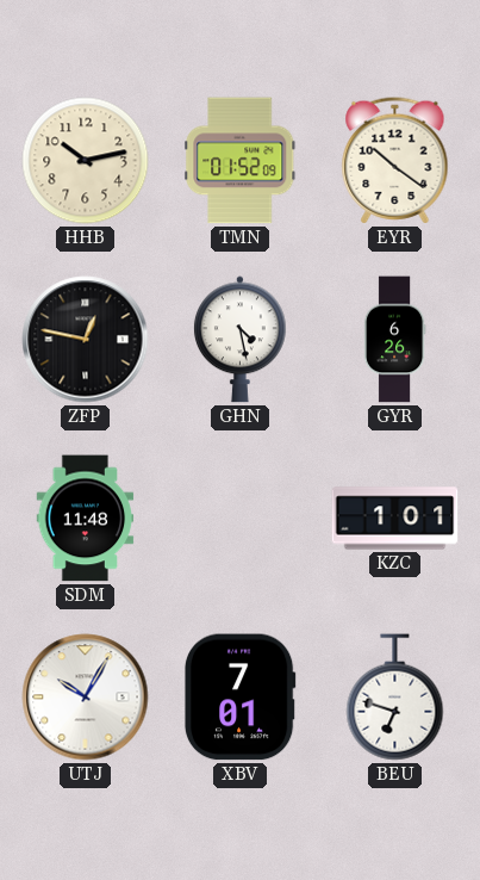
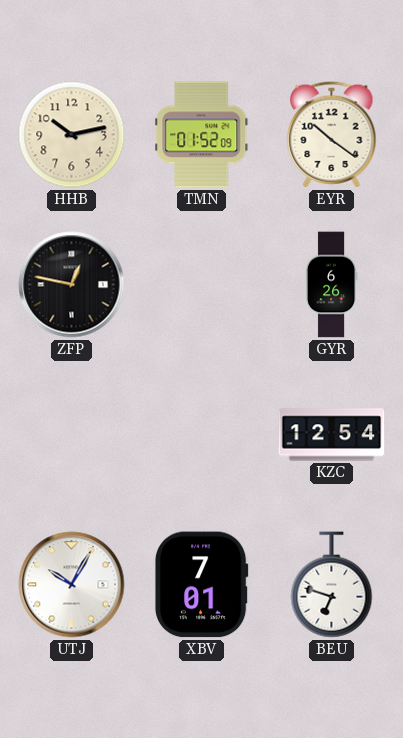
GHN: 4:28 -> none
SDM: 11:48 -> none
KZC: 1:01 -> 12:54
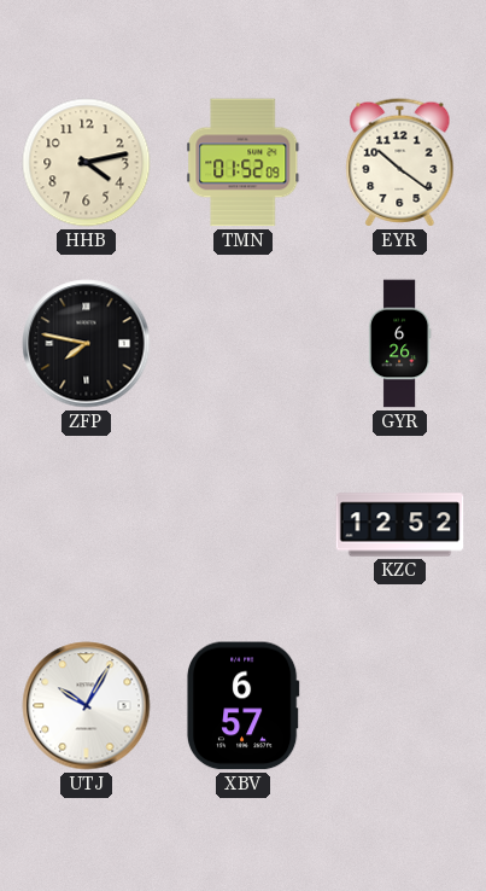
HHB: 10:13 -> 4:13
ZFP: 12:47 -> 7:47
KZC: 12:54 -> 12:52
XBV: 7:01 -> 6:57
BEU: 6:48 -> none
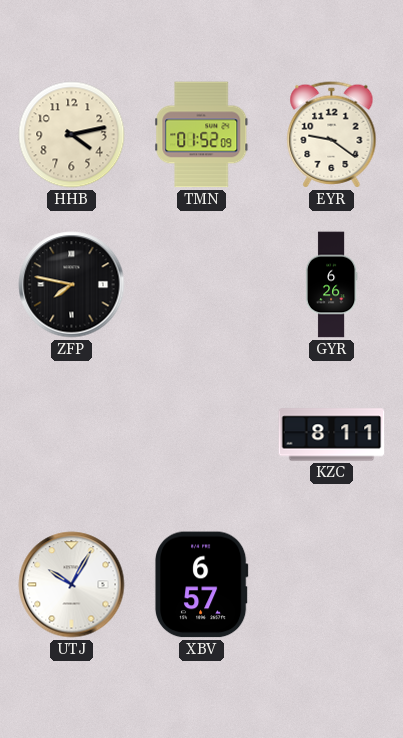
EYR: 10:21 -> 9:21
KZC: 12:52 -> 8:11
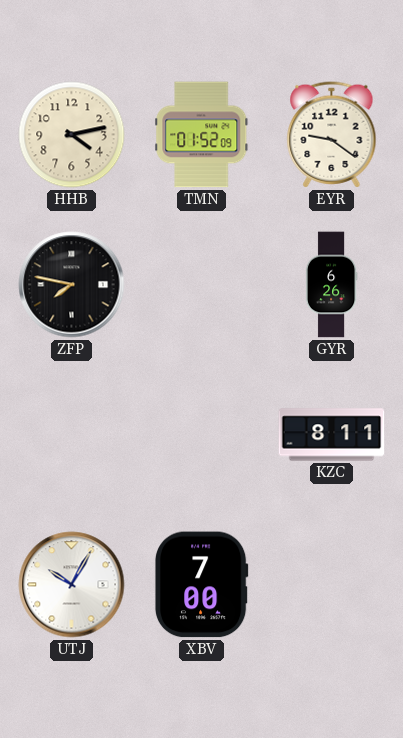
XBV: 6:57 -> 7:00
